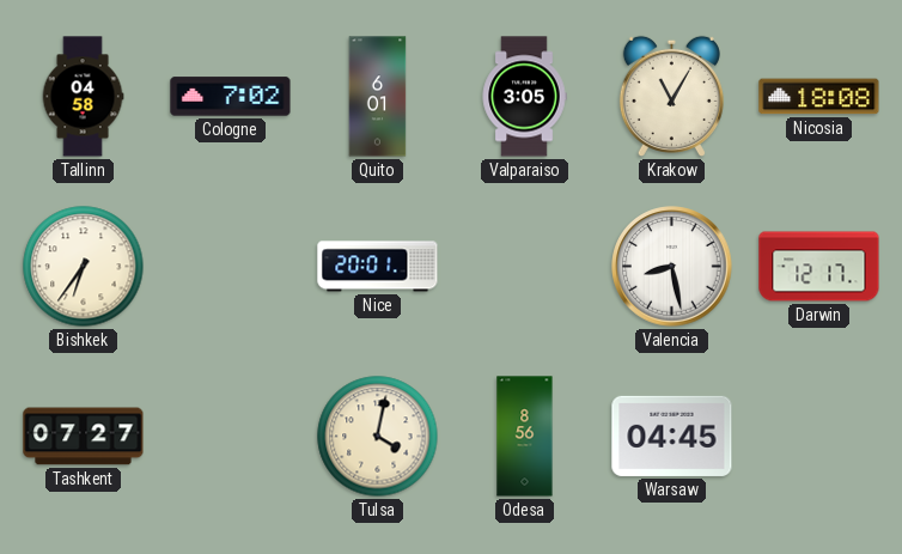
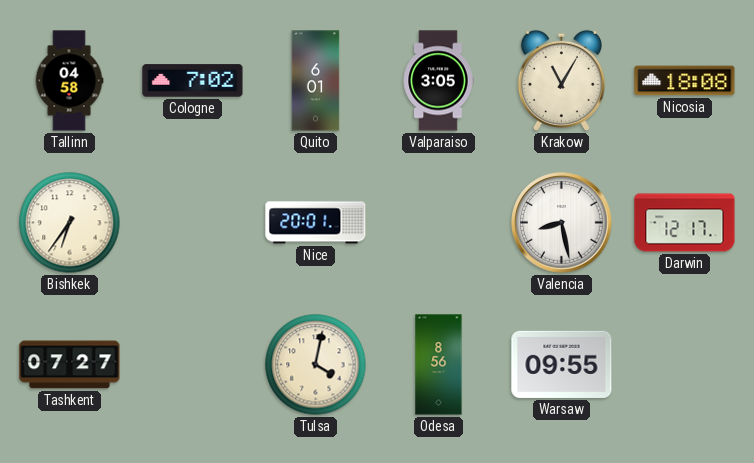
Warsaw: 04:45 -> 09:55
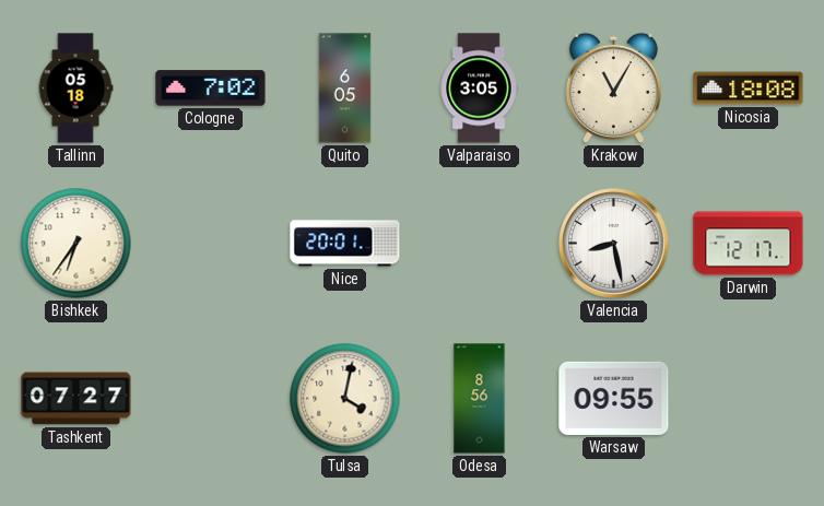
Tallinn: 04:58 -> 05:18
Quito: 6:01 -> 6:05
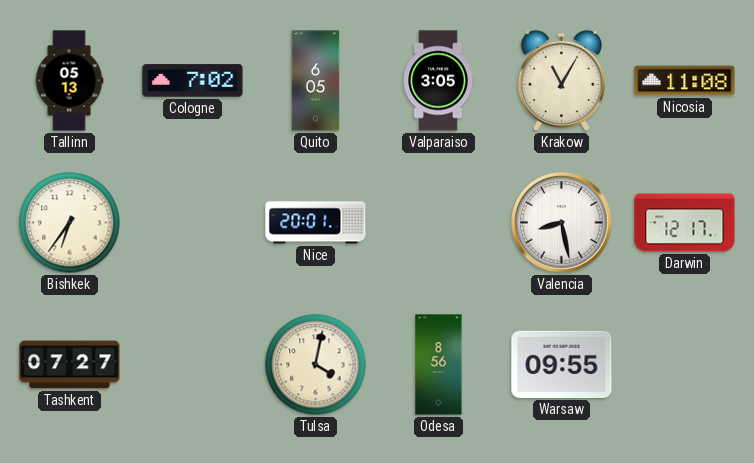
Tallinn: 05:18 -> 05:13
Nicosia: 18:08 -> 11:08
